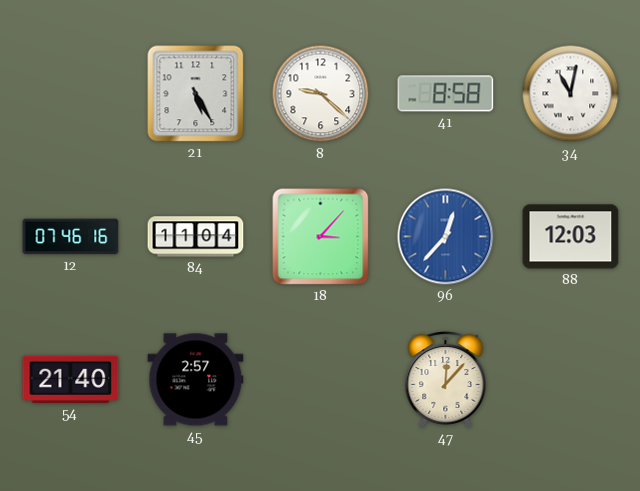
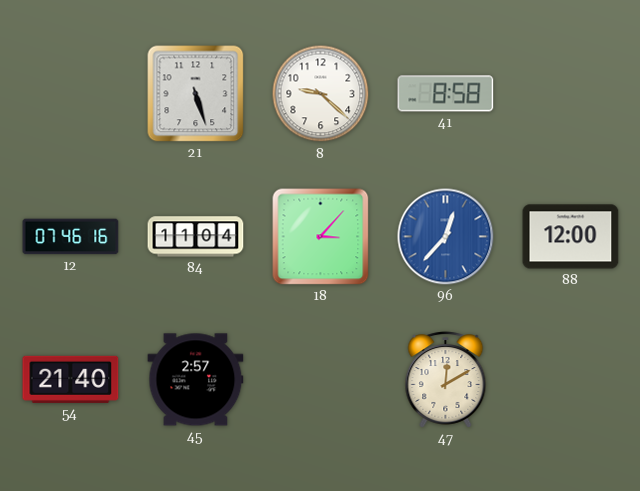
21: 5:25 -> 5:27
34: 11:02 -> none
88: 12:03 -> 12:00
47: 12:07 -> 12:10
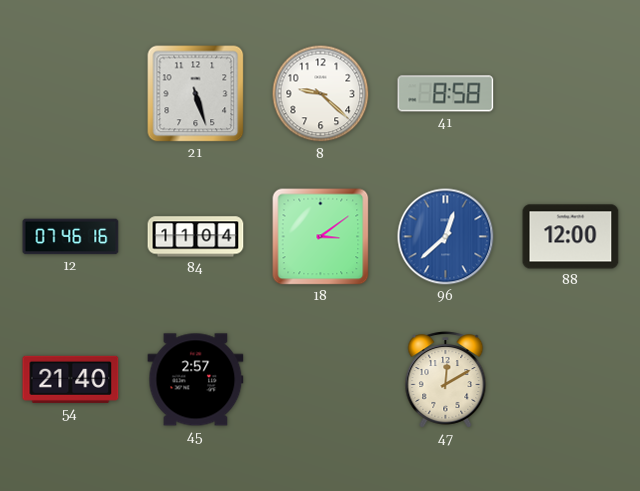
18: 3:07 -> 3:09
96: 12:37 -> 12:38
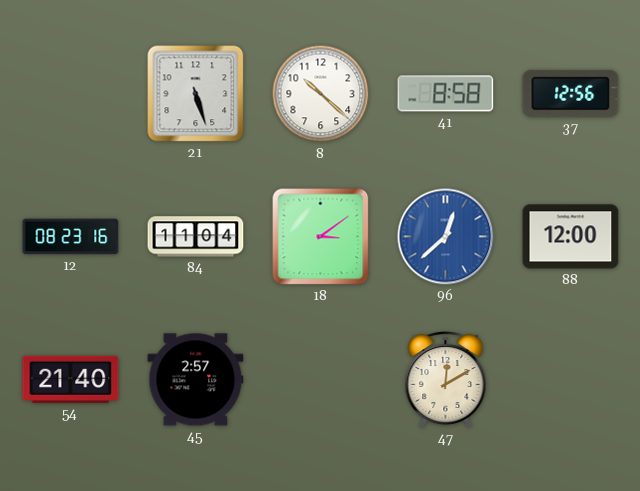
8: 9:22 -> 10:22
37: none -> 12:56
12: 07:46 -> 08:23
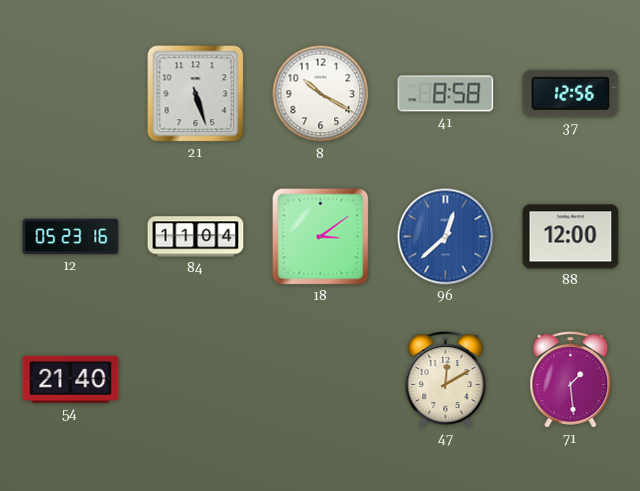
8: 10:22 -> 10:20
12: 08:23 -> 05:23
45: 2:57 -> none
71: none -> 1:29
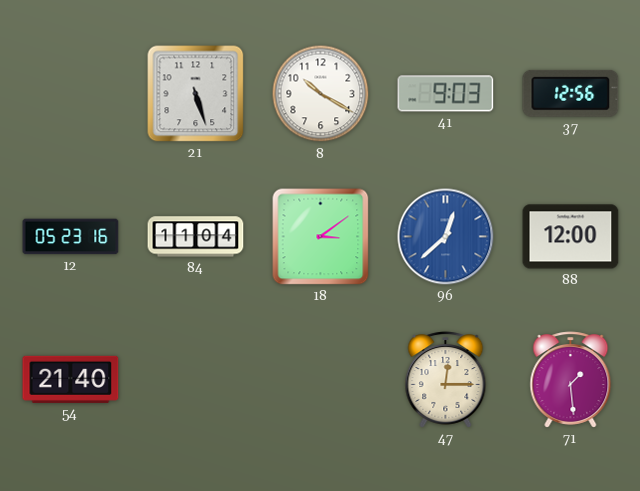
41: 8:58 -> 9:03
47: 12:10 -> 12:15
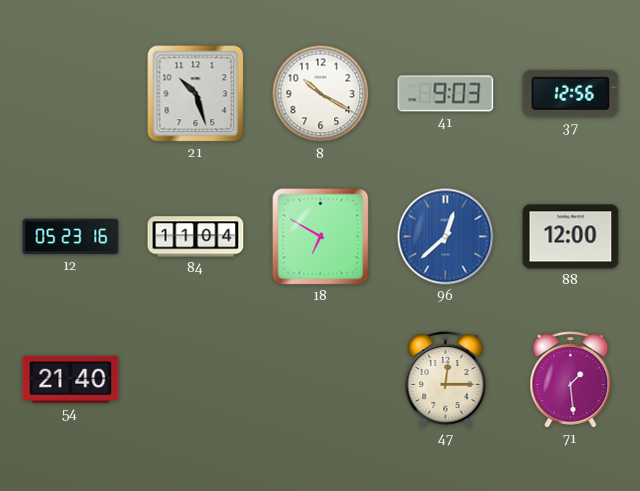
21: 5:27 -> 10:27
18: 3:09 -> 6:50
